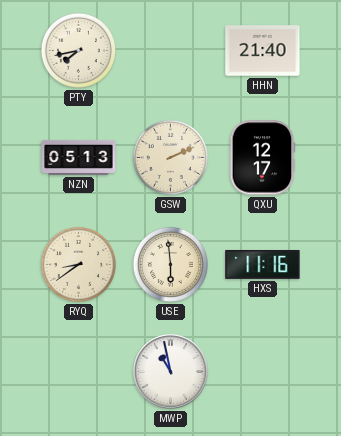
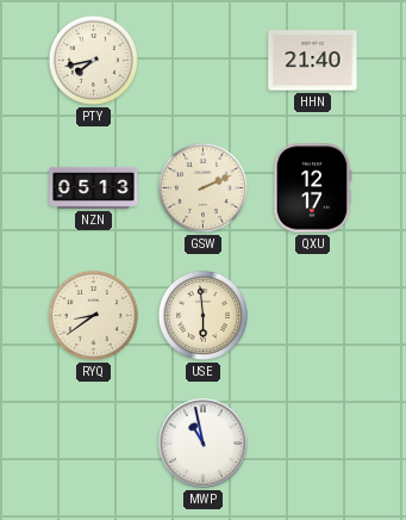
HXS: 11:16 -> none
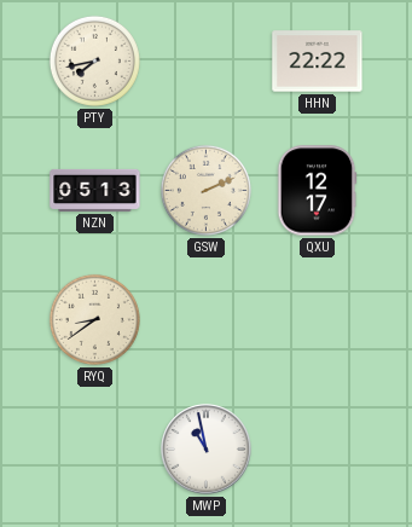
HHN: 21:40 -> 22:22
USE: 5:59 -> none
